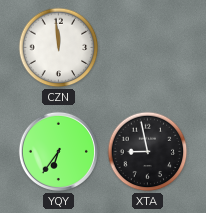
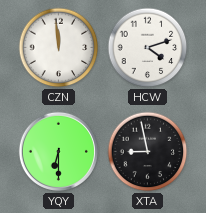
HCW: none -> 4:12
YQY: 6:36 -> 6:30
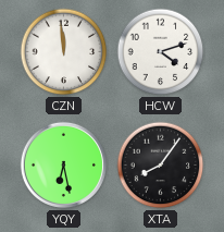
YQY: 6:30 -> 6:28
XTA: 8:58 -> 8:06
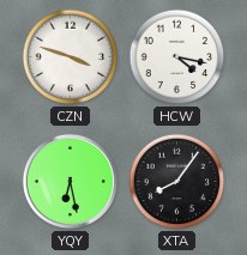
CZN: 11:59 -> 3:48
HCW: 4:12 -> 4:17
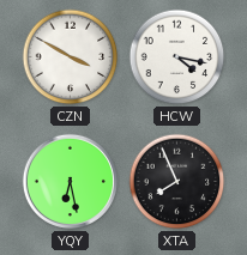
CZN: 3:48 -> 3:50
XTA: 8:06 -> 7:56
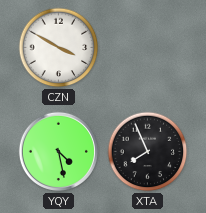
HCW: 4:17 -> none
YQY: 6:28 -> 4:28
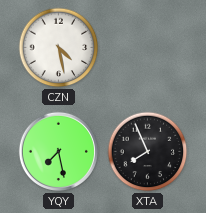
CZN: 3:50 -> 4:28
YQY: 4:28 -> 7:28
